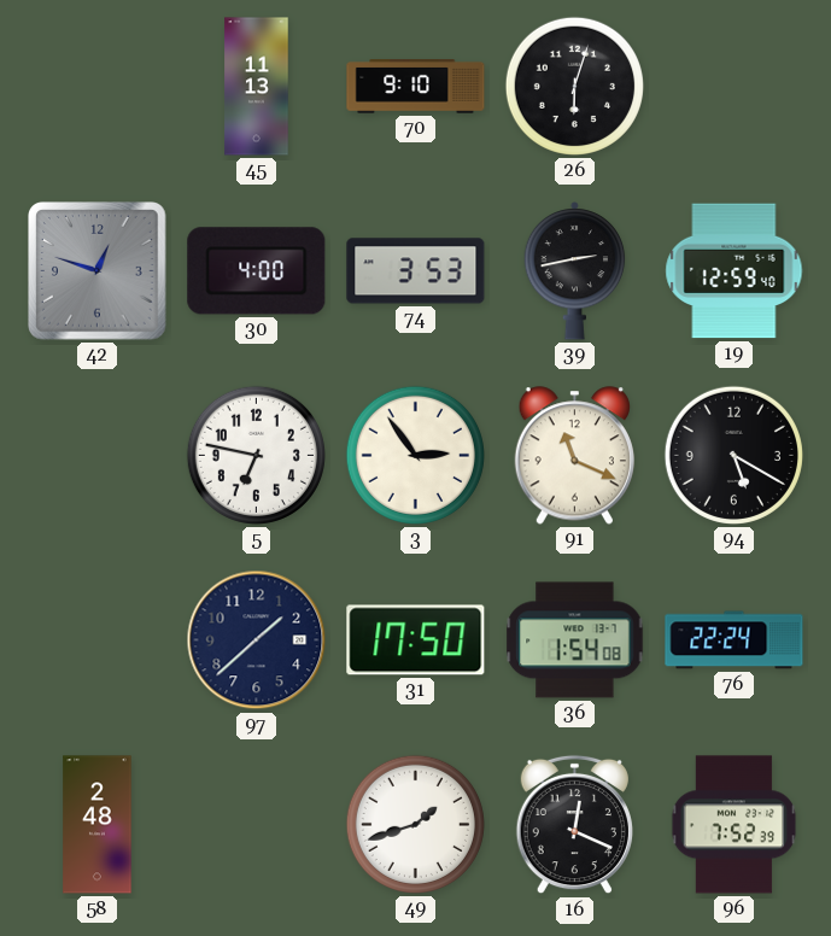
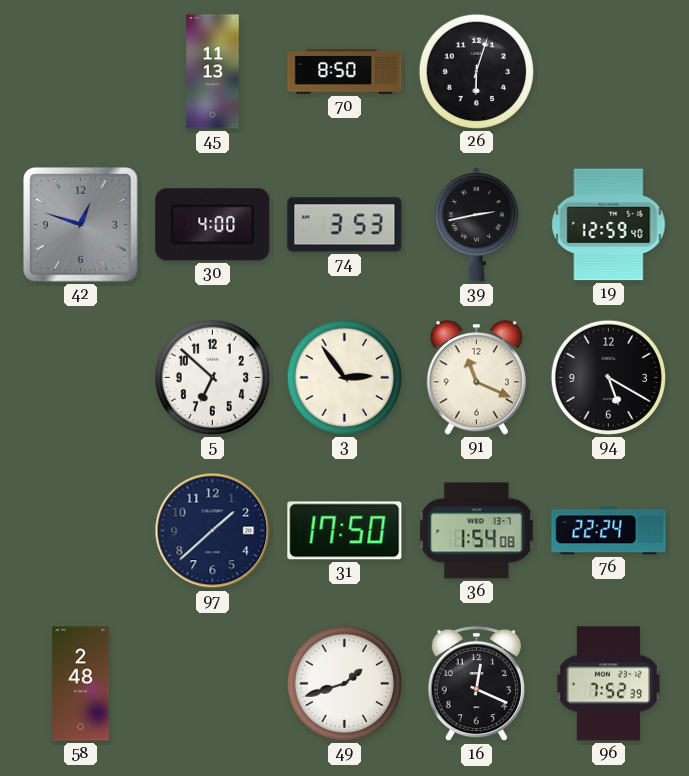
70: 9:10 -> 8:50
5: 6:47 -> 6:52
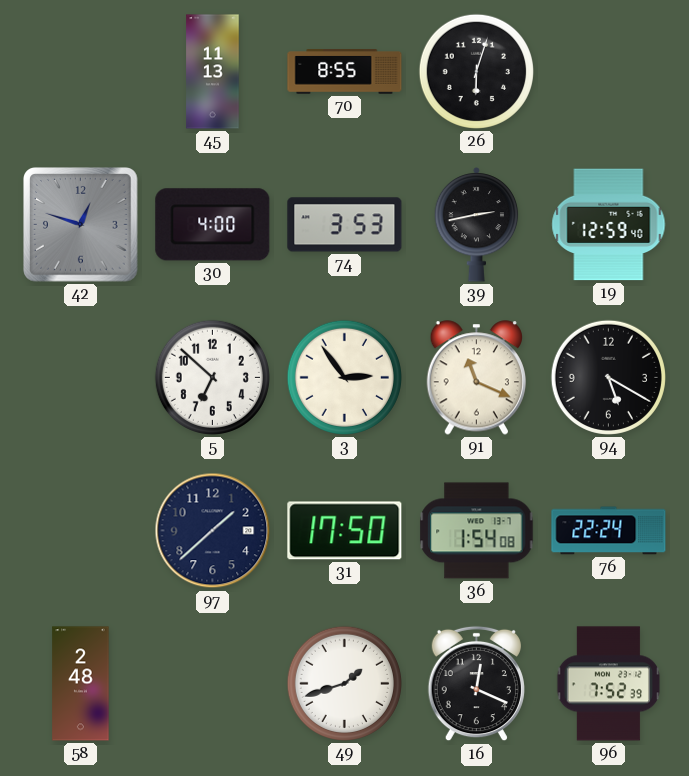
70: 8:50 -> 8:55
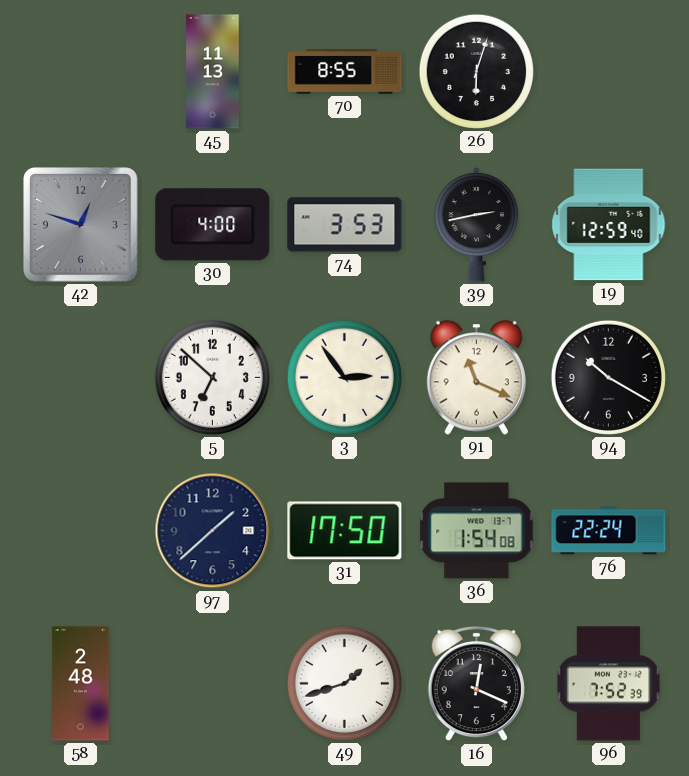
94: 5:20 -> 10:20
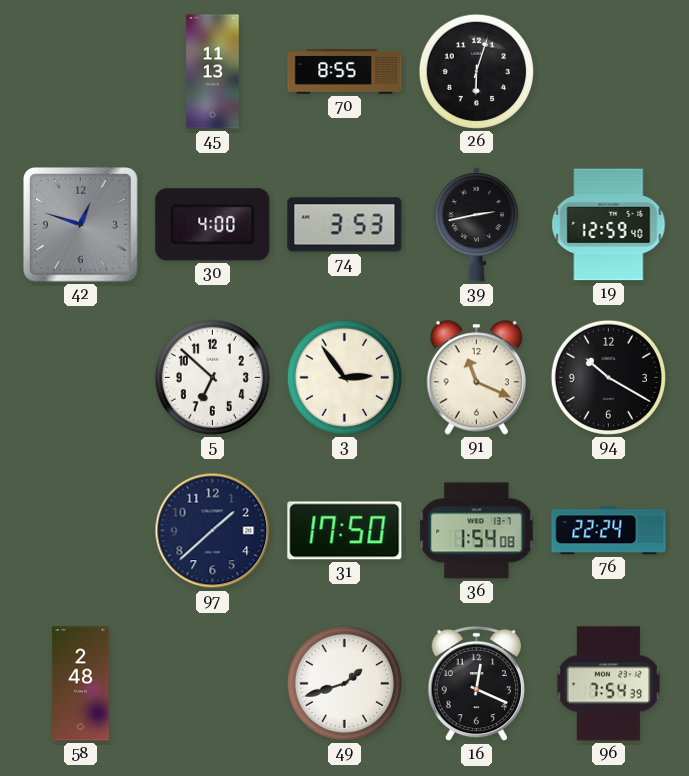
96: 7:52 -> 7:54
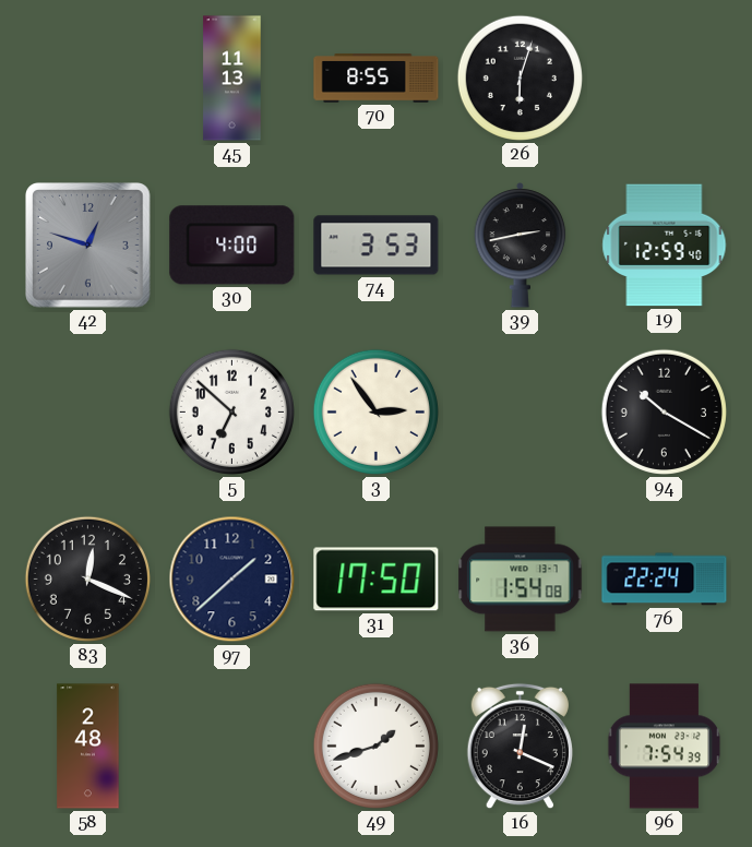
91: 11:19 -> none
83: none -> 12:19
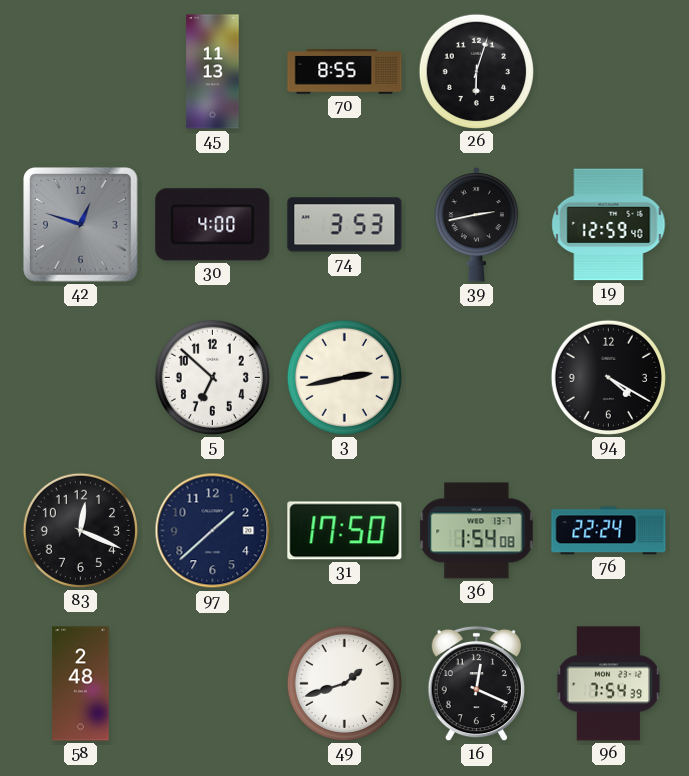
3: 2:54 -> 2:43
94: 10:20 -> 4:20
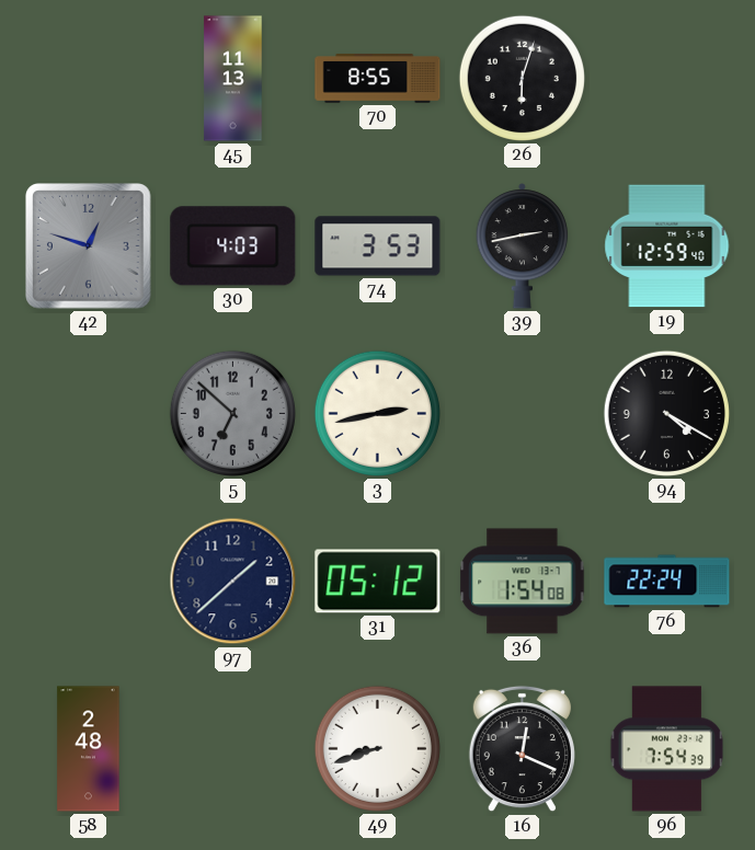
30: 4:00 -> 4:03
5 dial: white -> grey
83: 12:19 -> none
31: 17:50 -> 05:12
49: 1:42 -> 8:42
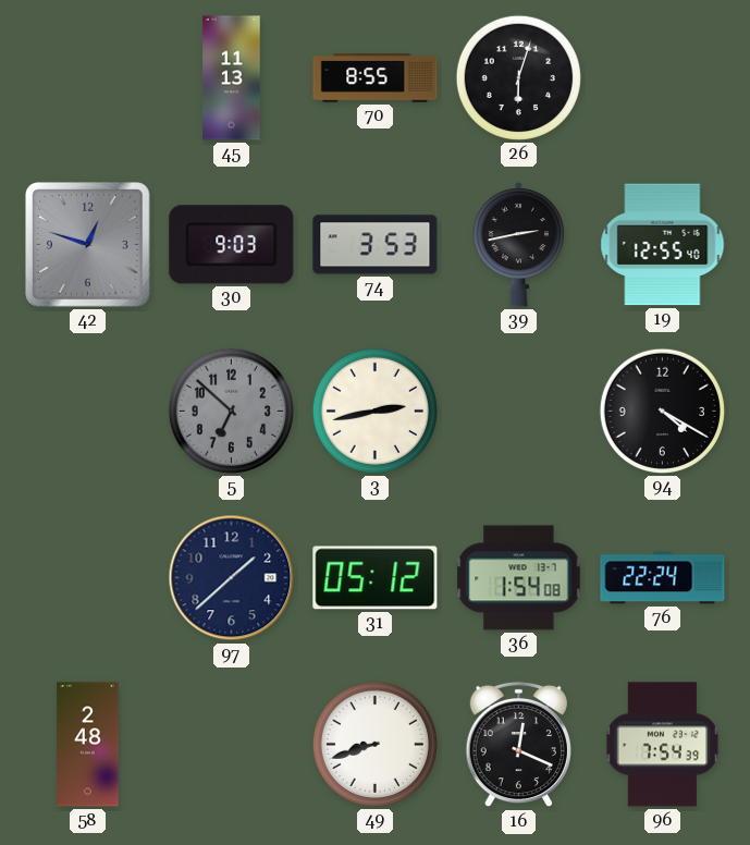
30: 4:03 -> 9:03
19: 12:59 -> 12:55
